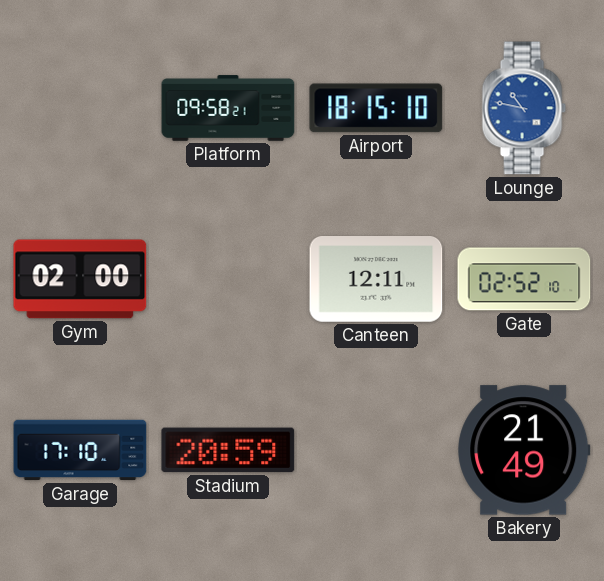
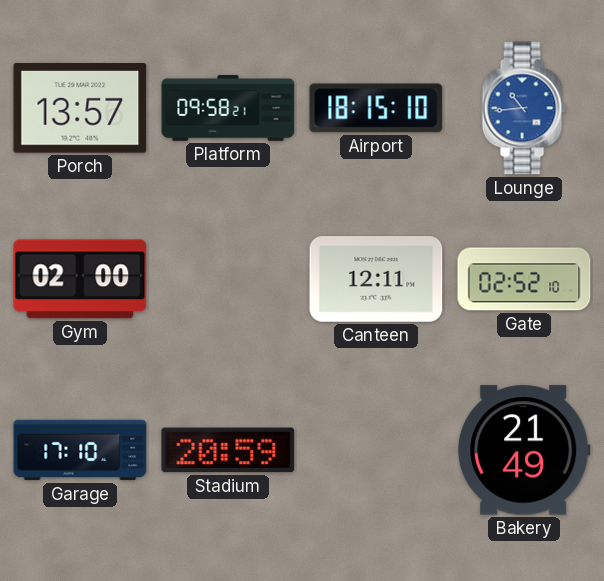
Porch: none -> 13:57
Lounge: 10:47 -> 10:44
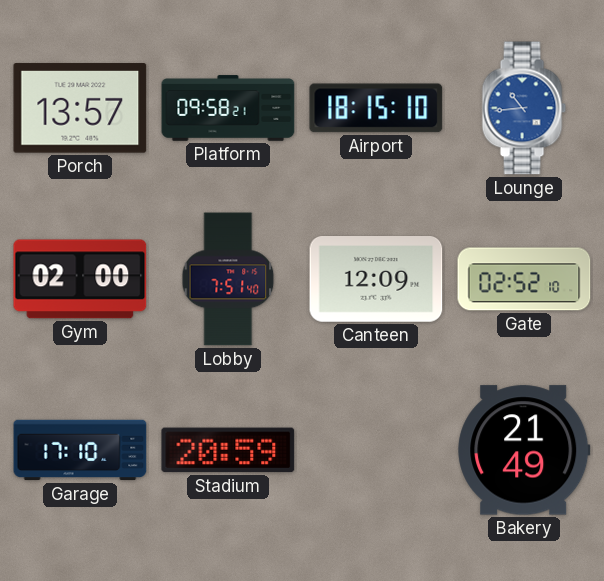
Lobby: none -> 7:51
Canteen: 12:11 -> 12:09
